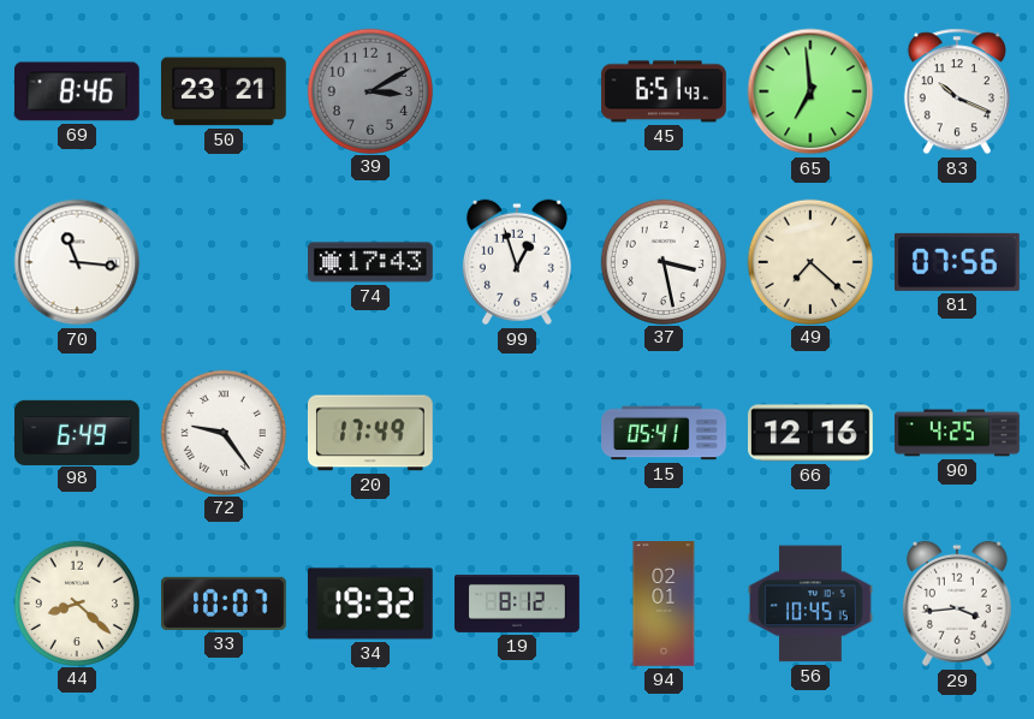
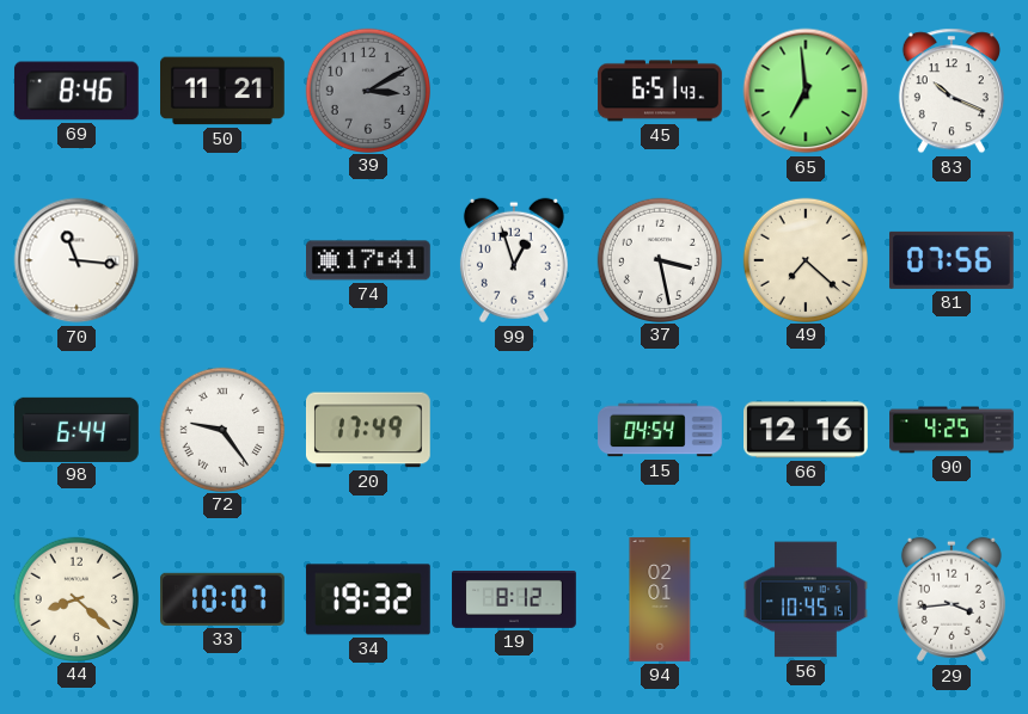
50: 23:21 -> 11:21
74: 17:43 -> 17:41
98: 6:49 -> 6:44
15: 05:41 -> 04:54
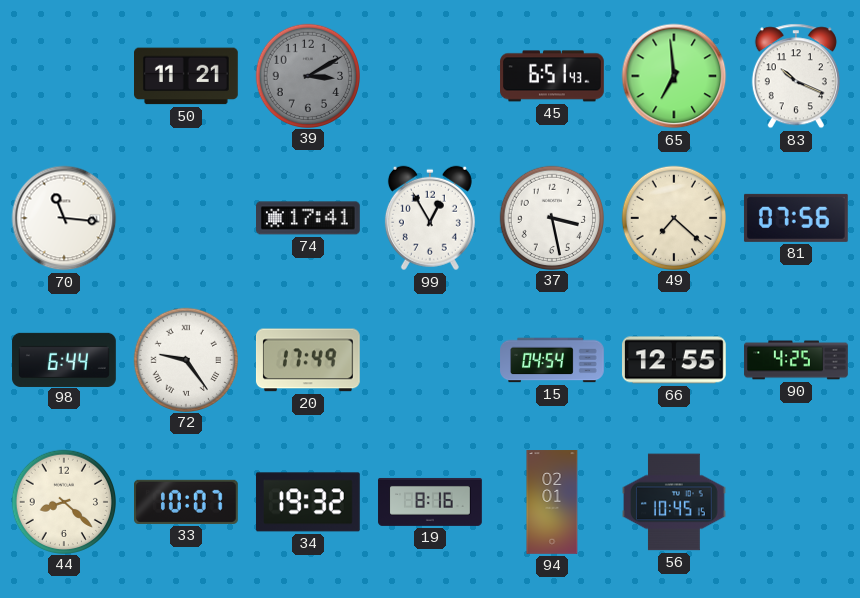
69: 8:46 -> none
99: 12:57 -> 12:55
66: 12:16 -> 12:55
19: 8:12 -> 8:16
29: 3:44 -> none
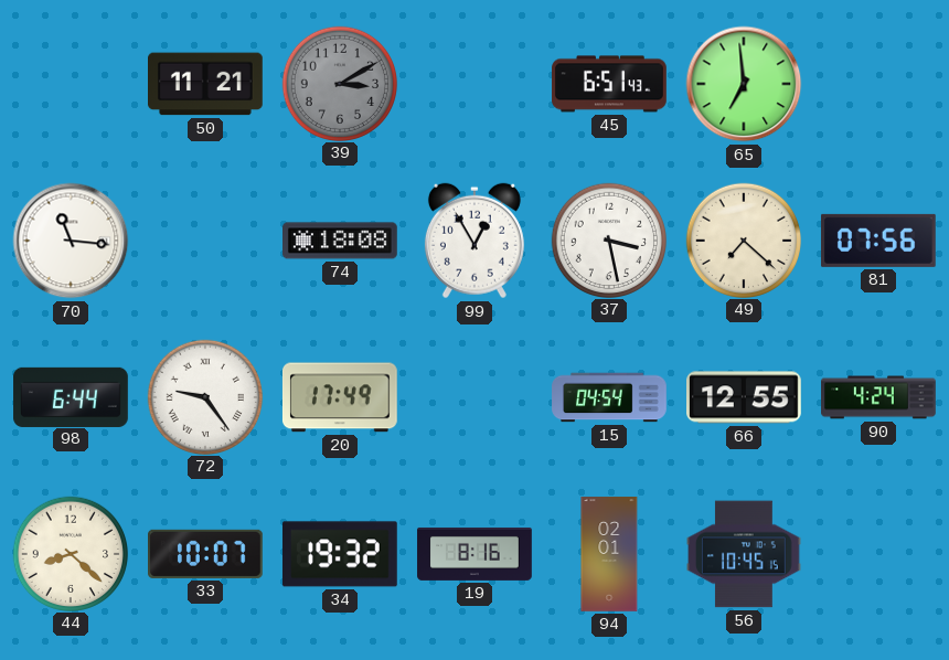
83: 10:19 -> none
74: 17:41 -> 18:08
90: 4:25 -> 4:24
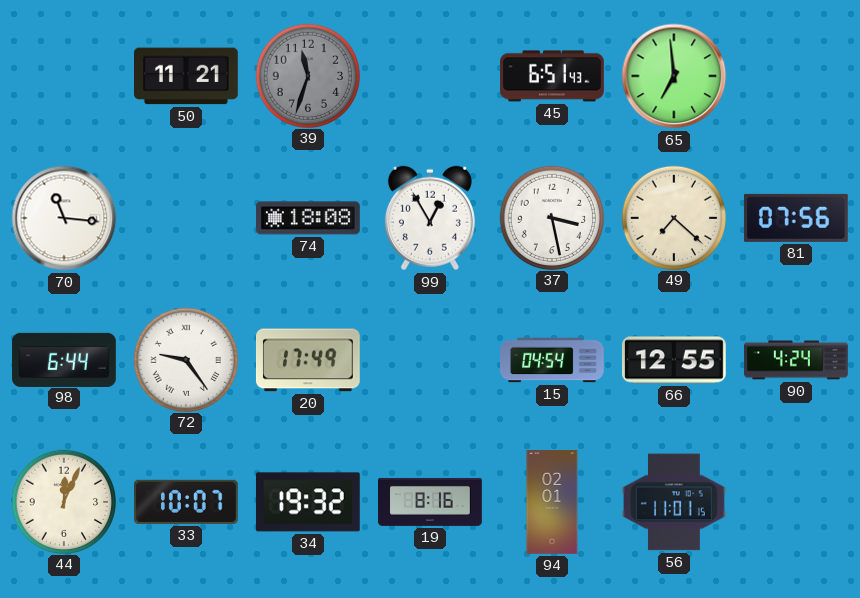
39: 3:10 -> 11:33
44: 8:22 -> 12:04
56: 10:45 -> 11:01
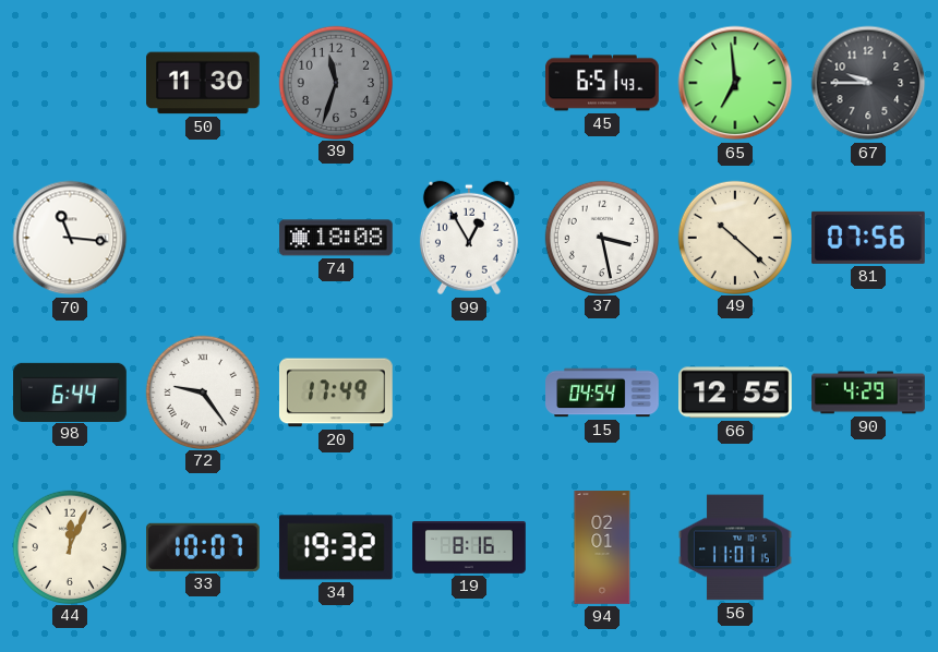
50: 11:21 -> 11:30
67: none -> 9:45
49: 7:22 -> 10:22
90: 4:24 -> 4:29
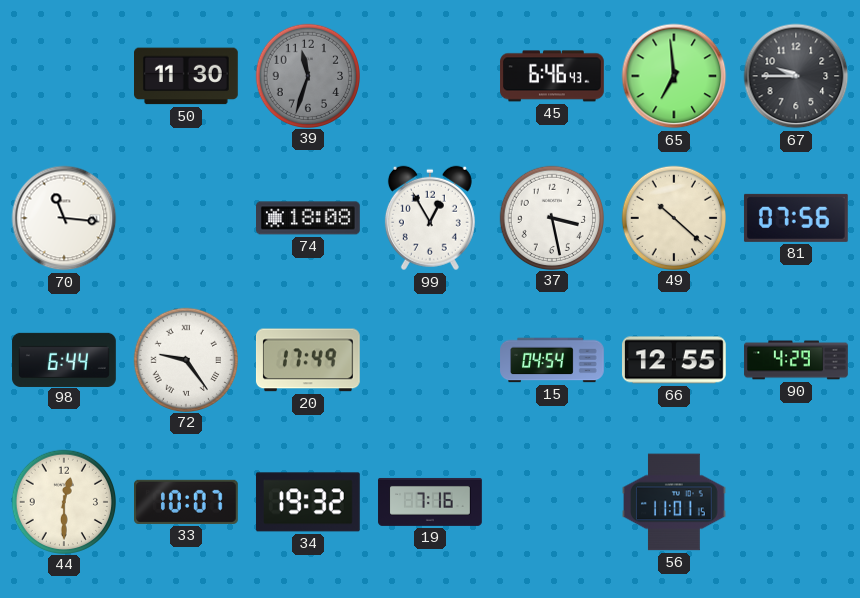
45: 6:51 -> 6:46
44: 12:04 -> 12:30
19: 8:16 -> 7:16
94: 02:01 -> none
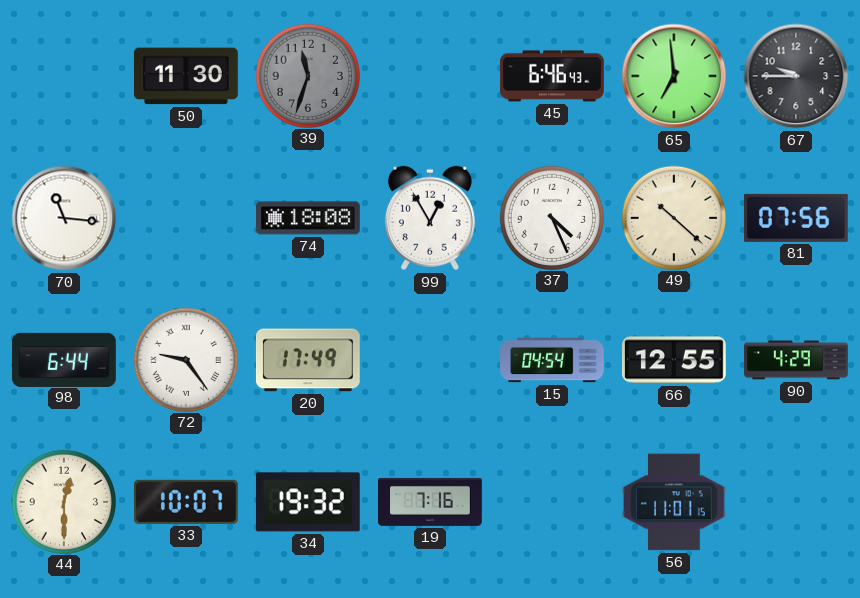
37: 3:28 -> 4:26
